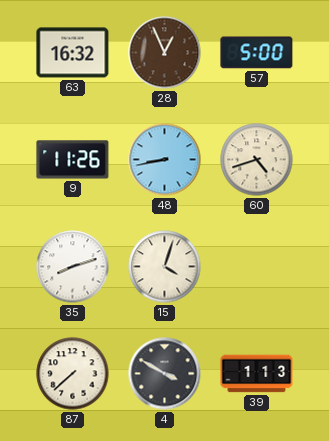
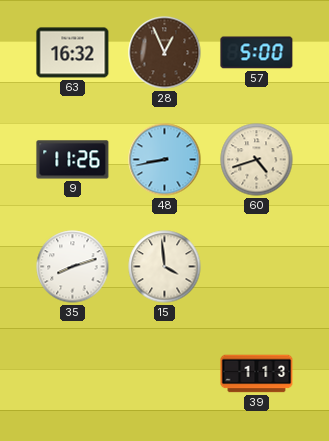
15: 4:03 -> 3:59
87: 7:38 -> none
4: 3:50 -> none
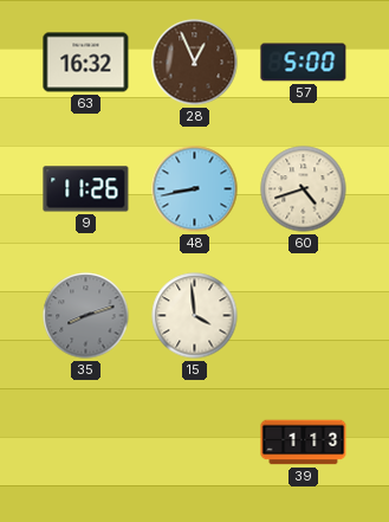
35 dial: white -> grey
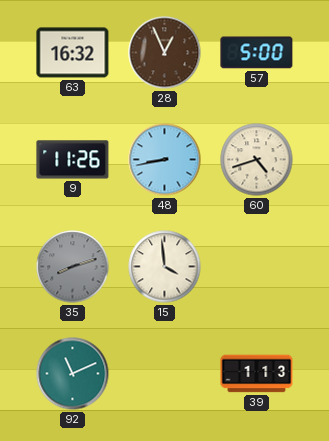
92: none -> 11:11
